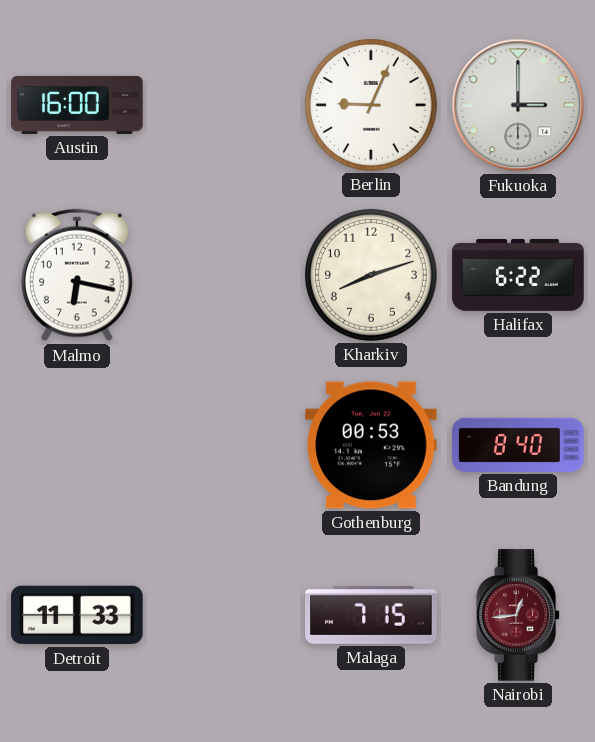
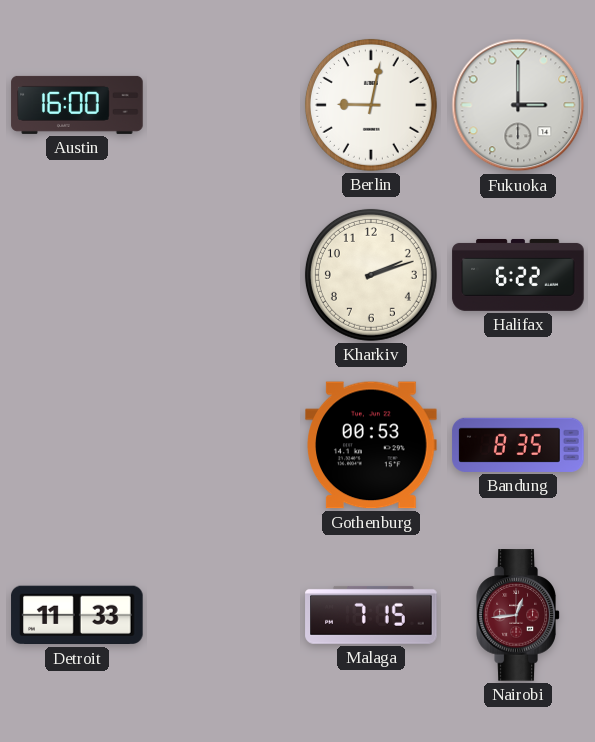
Berlin: 9:04 -> 9:02
Malmo: 6:17 -> none
Kharkiv: 8:12 -> 2:12
Bandung: 8:40 -> 8:35
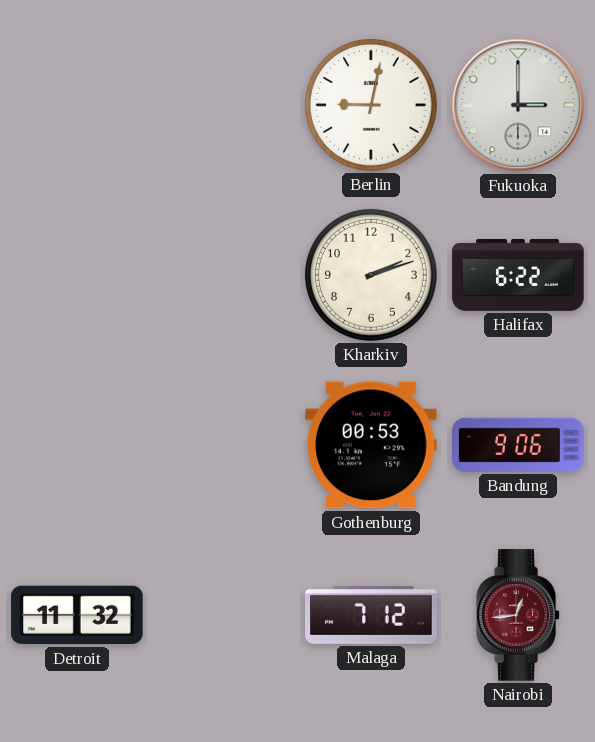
Austin: 16:00 -> none
Bandung: 8:35 -> 9:06
Detroit: 11:33 -> 11:32
Malaga: 7:15 -> 7:12
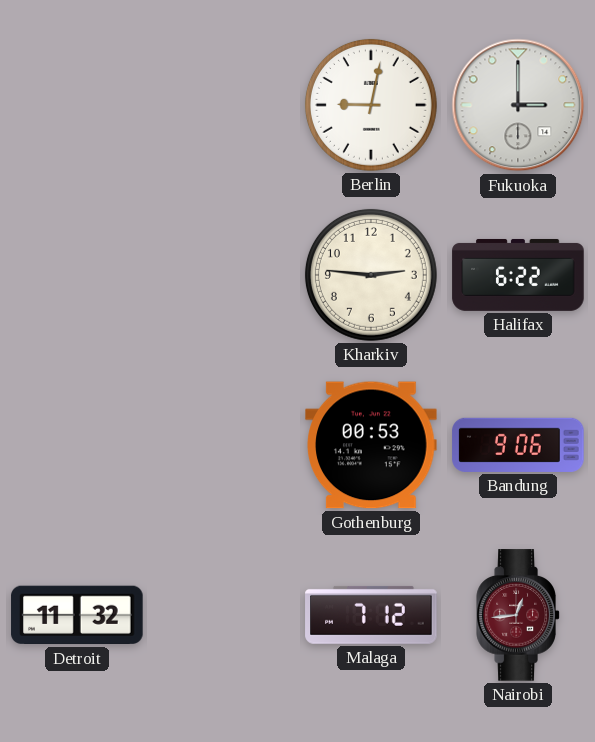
Kharkiv: 2:12 -> 2:46
